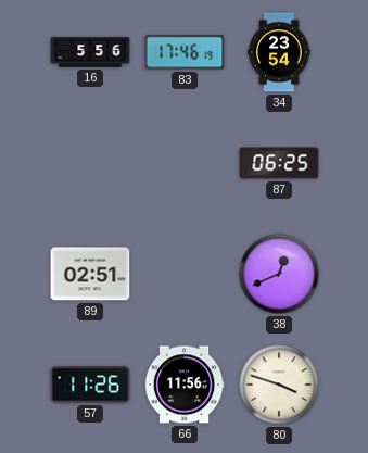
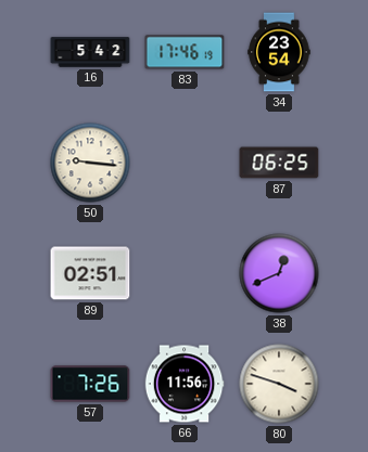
16: 5:56 -> 5:42
50: none -> 9:16
57: 11:26 -> 7:26
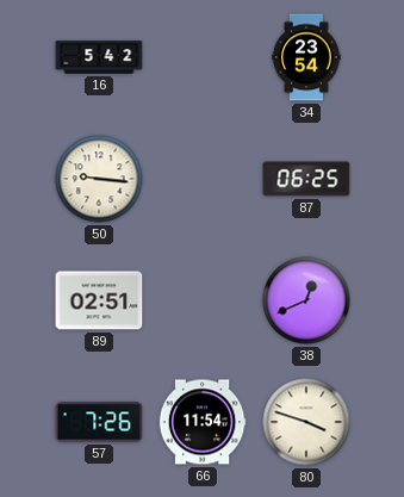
83: 17:46 -> none
66: 11:56 -> 11:54
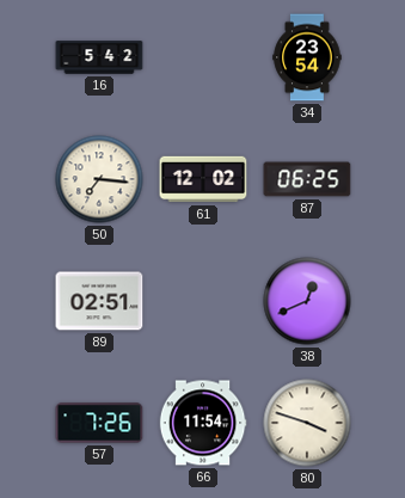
50: 9:16 -> 7:16
61: none -> 12:02
